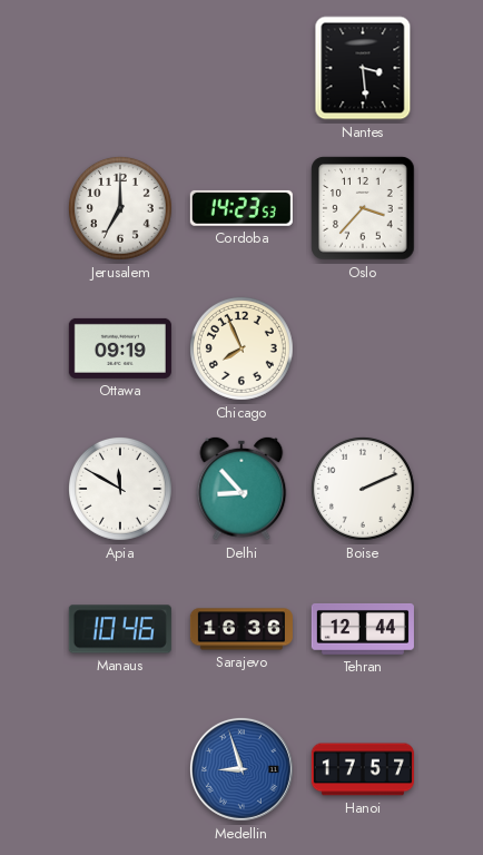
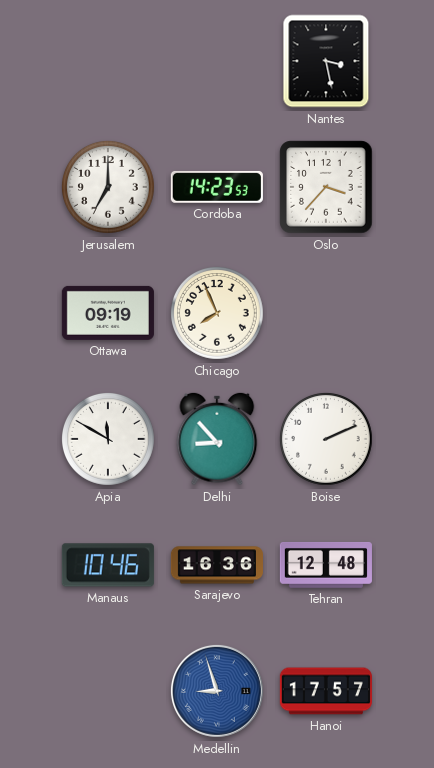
Nantes: 3:29 -> 3:28
Tehran: 12:44 -> 12:48
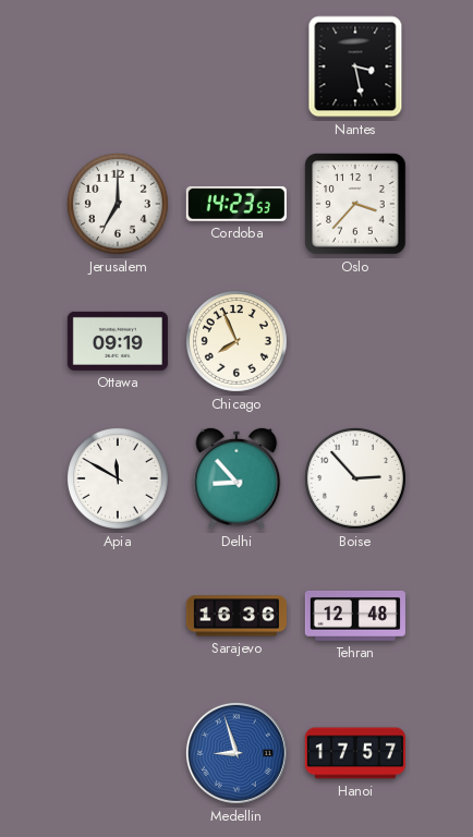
Boise: 2:11 -> 2:53
Manaus: 10:46 -> none
